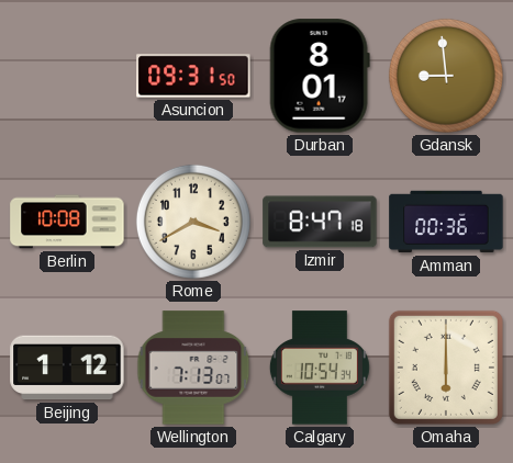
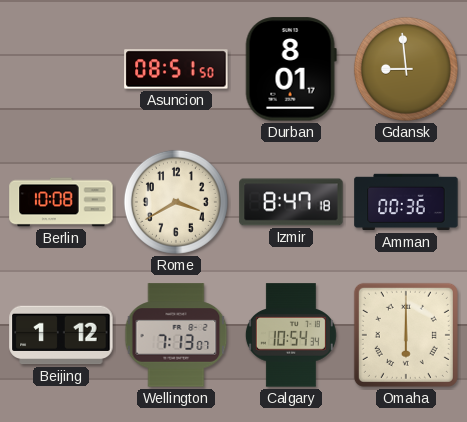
Asuncion: 09:31 -> 08:51
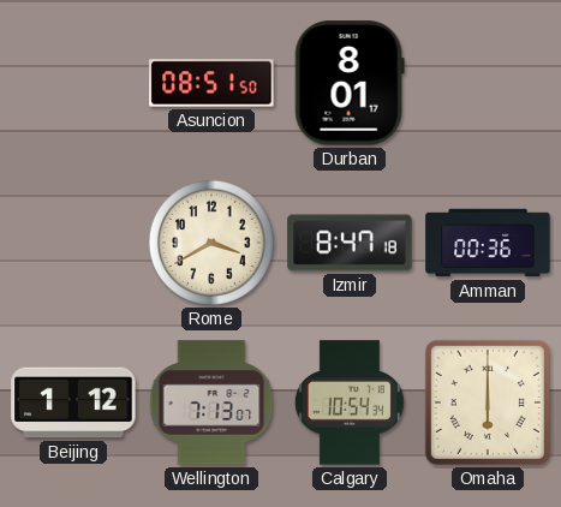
Gdansk: 8:59 -> none
Berlin: 10:08 -> none
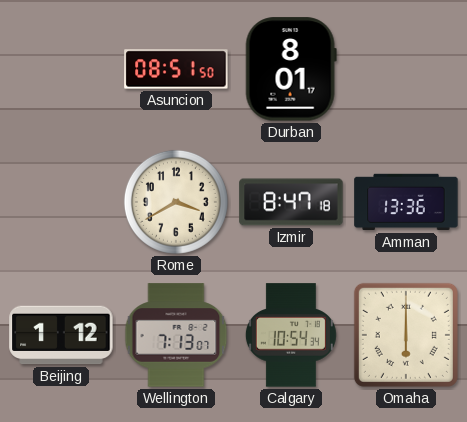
Amman: 00:36 -> 13:36
